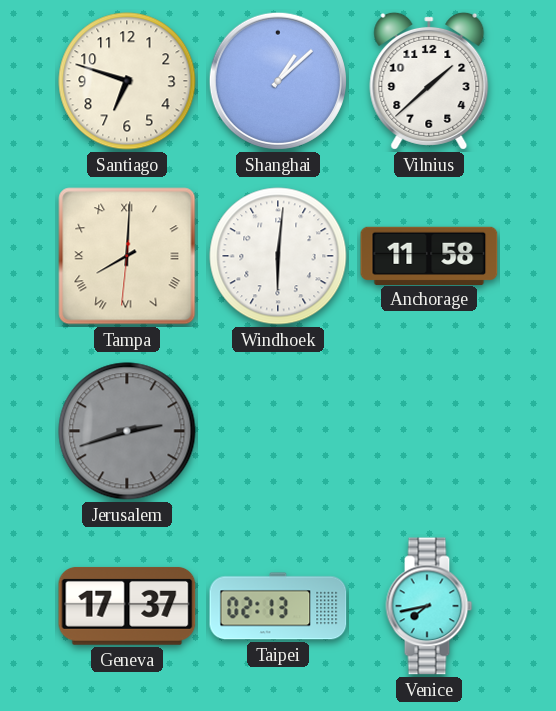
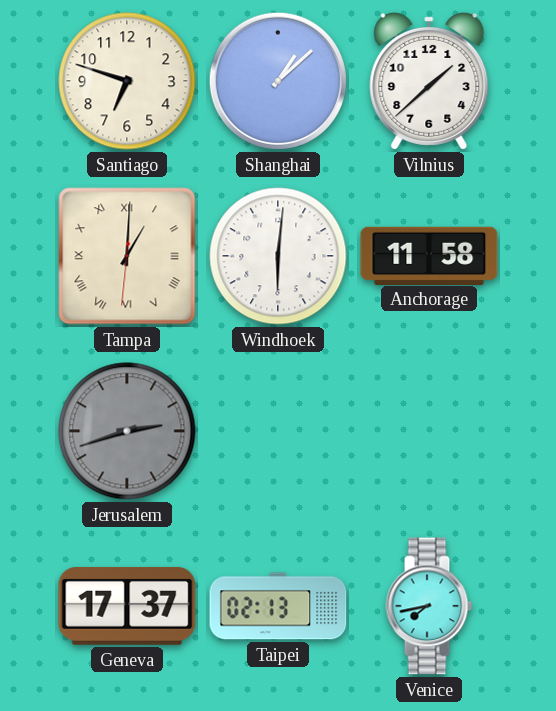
Tampa: 8:00 -> 1:00
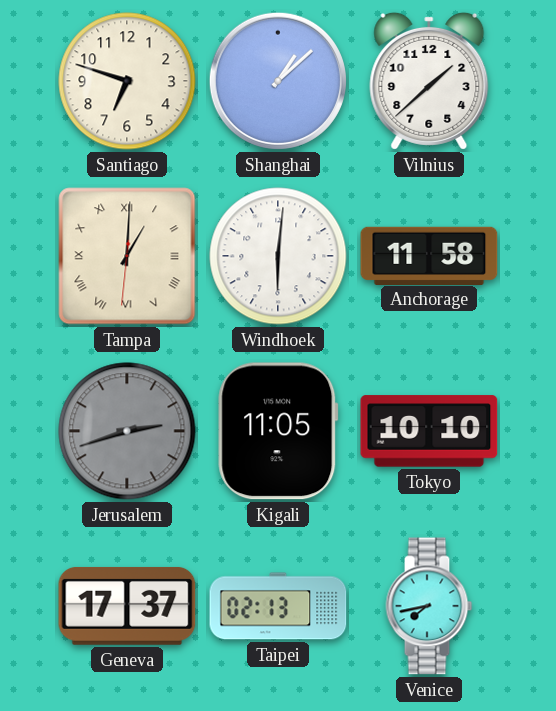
Kigali: none -> 11:05
Tokyo: none -> 10:10
